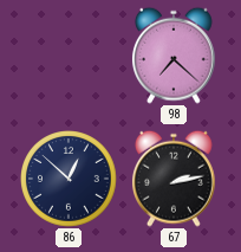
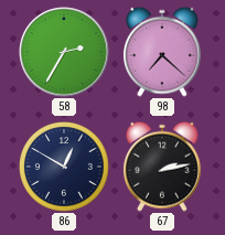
58: none -> 2:35
86: 12:52 -> 12:50
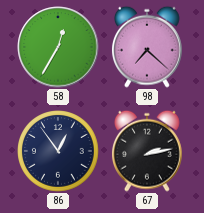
58: 2:35 -> 12:35
86: 12:50 -> 12:54
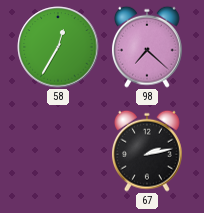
86: 12:54 -> none
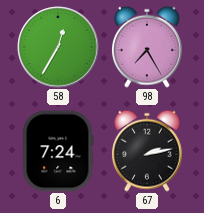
98: 7:22 -> 7:25
6: none -> 7:24
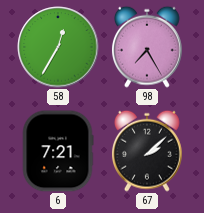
6: 7:24 -> 7:21
67: 2:13 -> 2:08
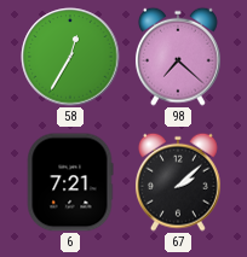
98: 7:25 -> 7:22
